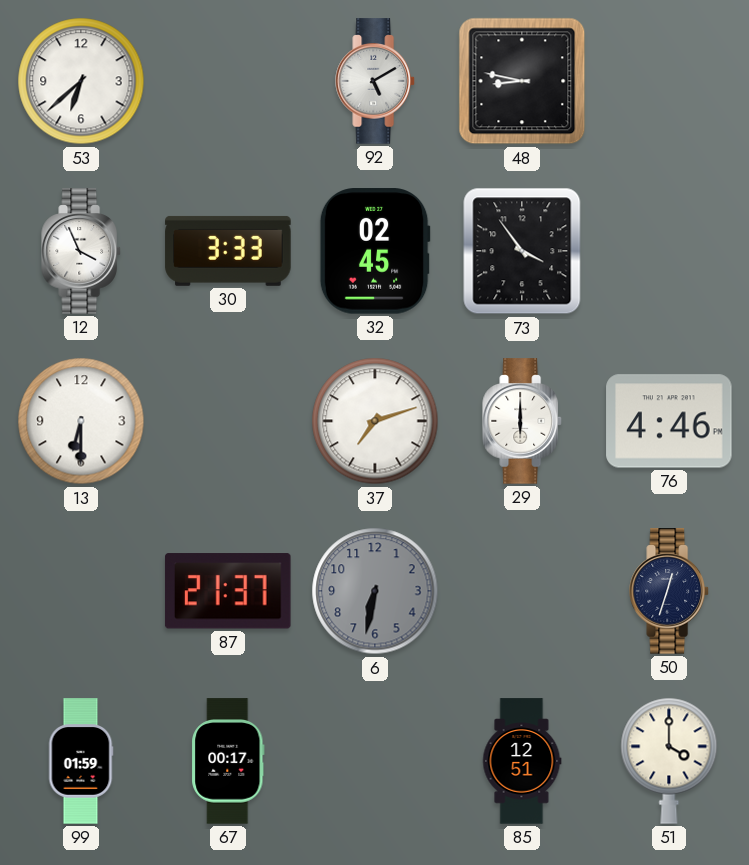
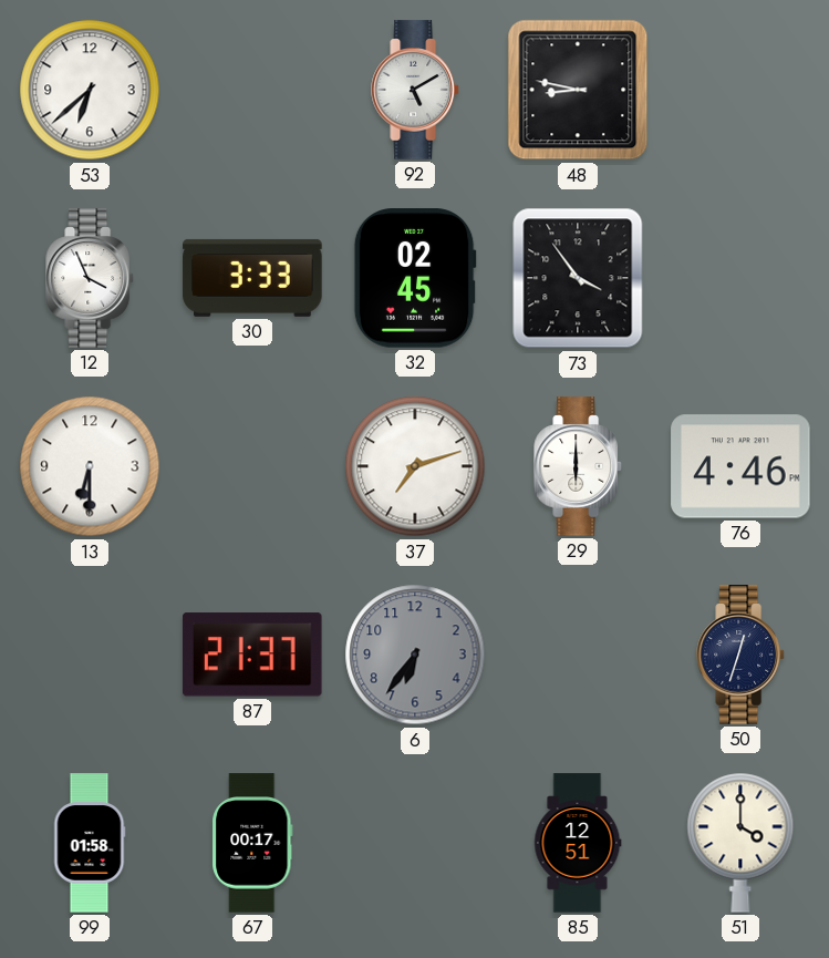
6: 6:32 -> 6:36
99: 01:59 -> 01:58
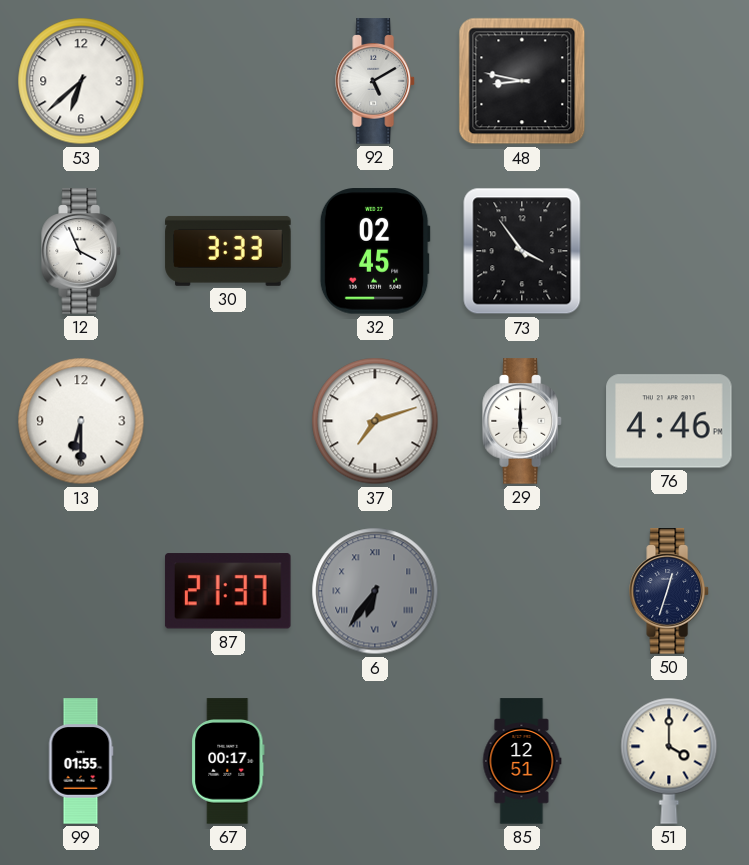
6 numerals: Arabic -> Roman
99: 01:58 -> 01:55
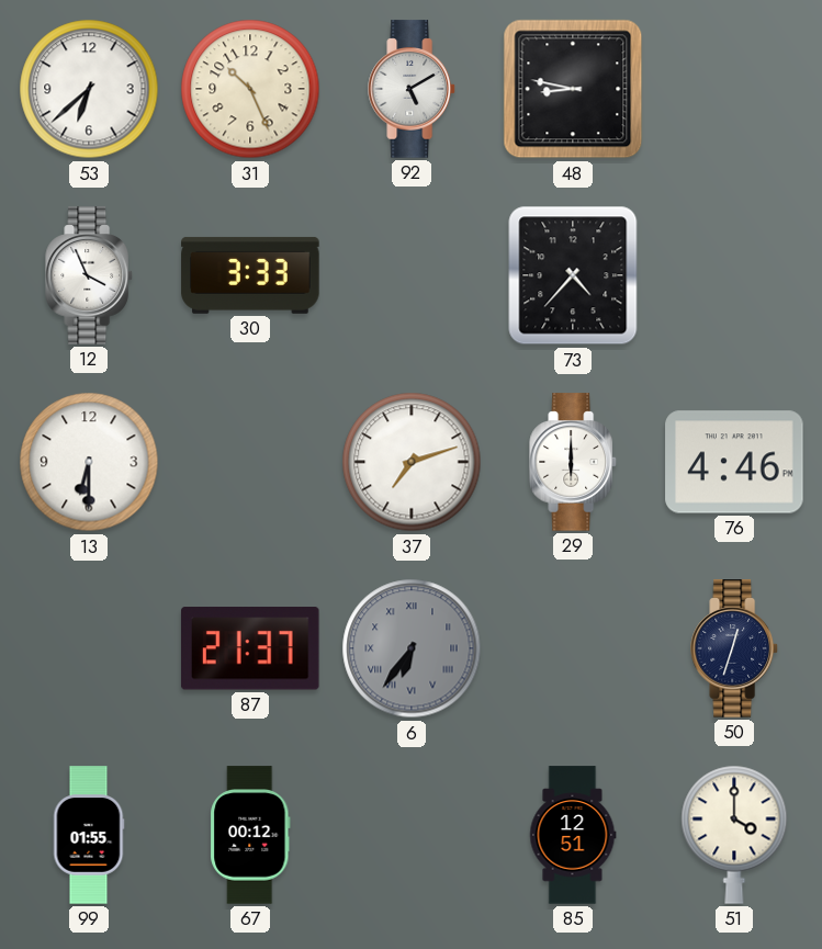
31: none -> 10:26
32: 02:45 -> none
73: 3:54 -> 4:37
67: 00:17 -> 00:12
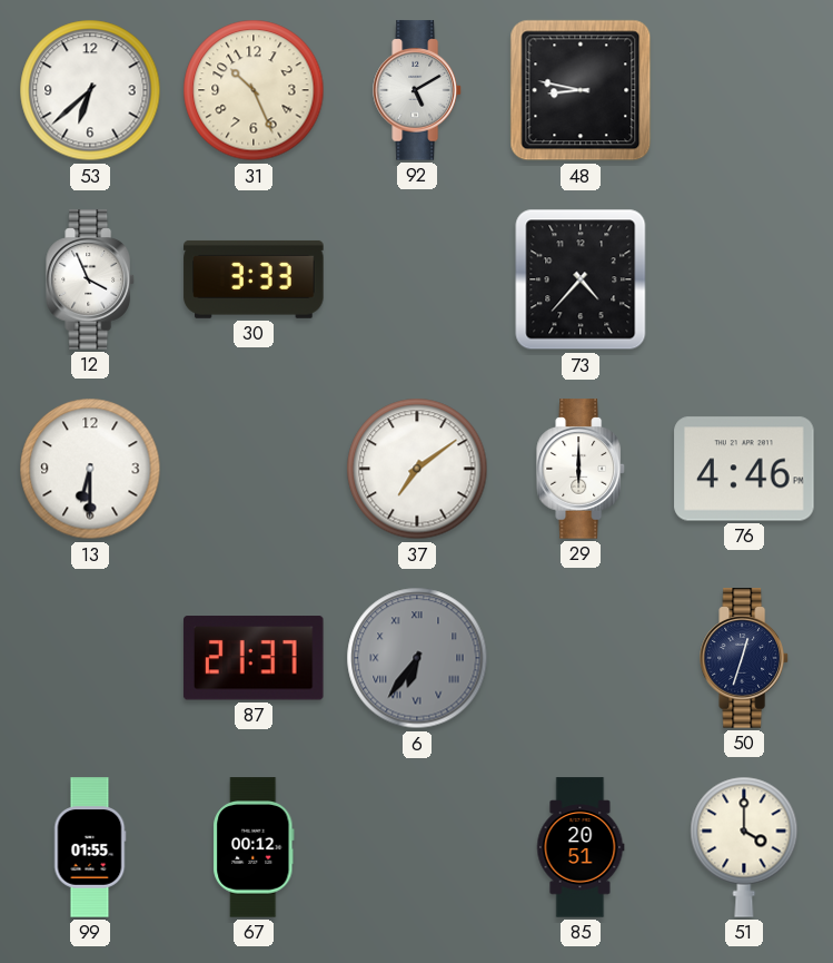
37: 7:12 -> 7:09
85: 12:51 -> 20:51
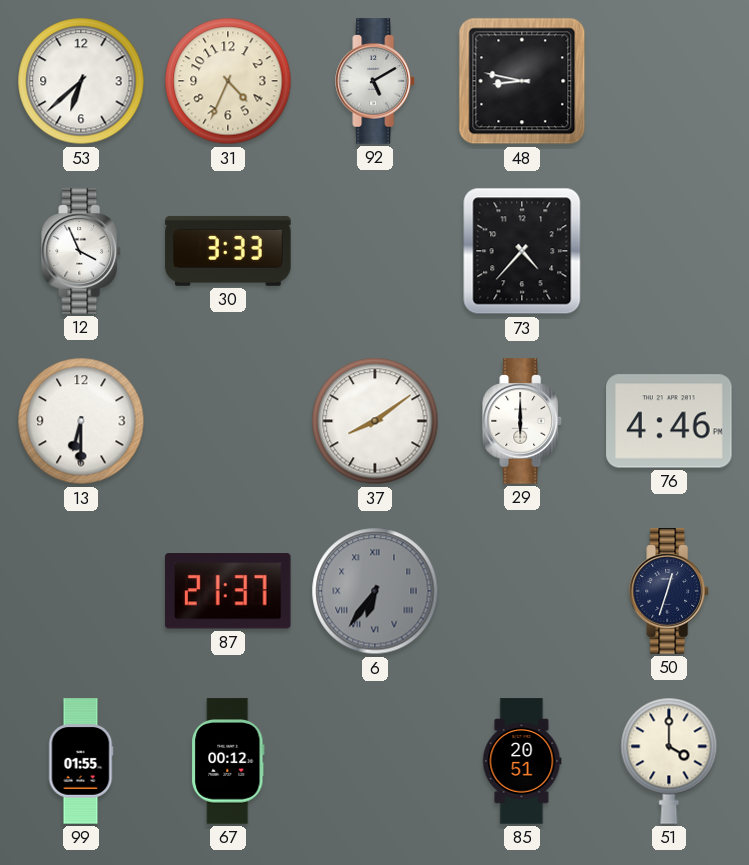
31: 10:26 -> 4:34
37: 7:09 -> 8:09
